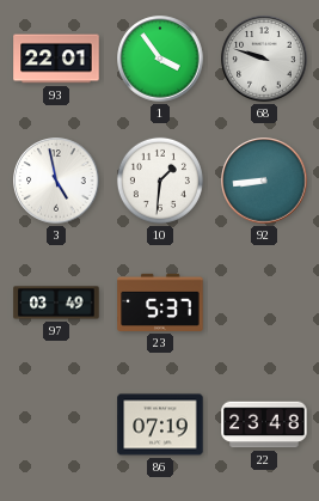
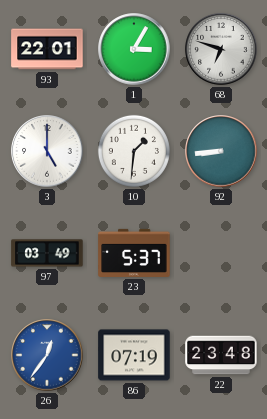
1: 3:54 -> 3:05
68: 9:48 -> 6:48
3: 4:58 -> 5:00
26: none -> 12:36
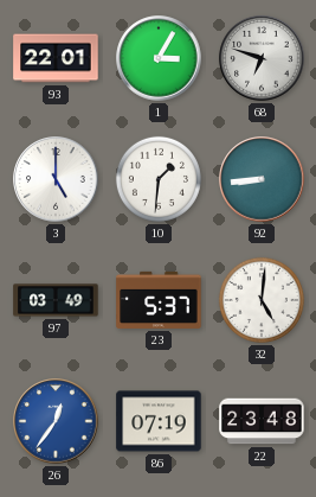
32: none -> 5:01
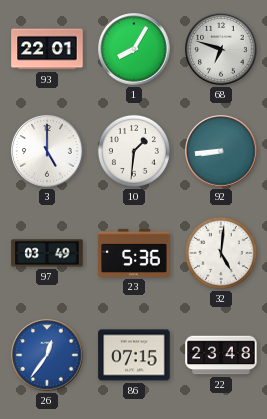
1: 3:05 -> 8:05
23: 5:37 -> 5:36
86: 07:19 -> 07:15
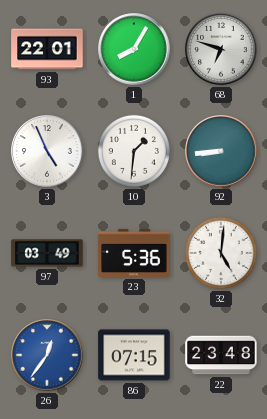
3: 5:00 -> 4:56
